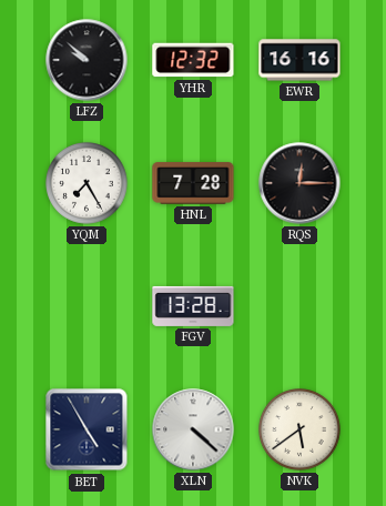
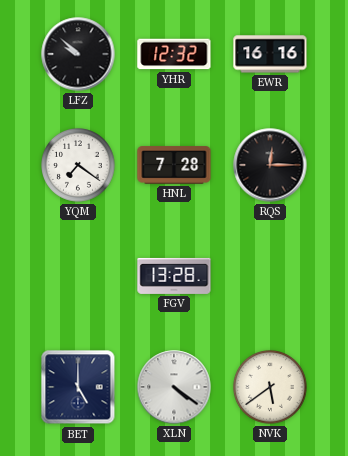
YQM: 7:25 -> 7:21
BET: 4:55 -> 5:00
XLN: 4:22 -> 4:21
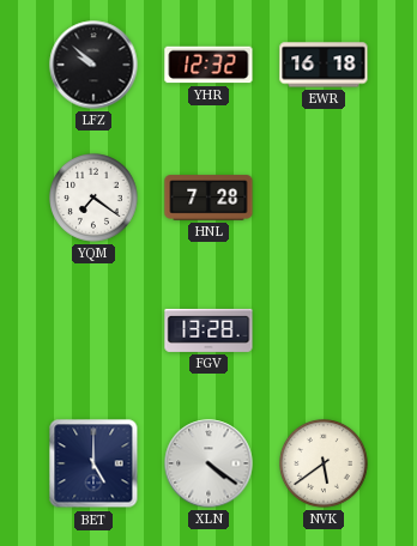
EWR: 16:16 -> 16:18
RQS: 12:15 -> none
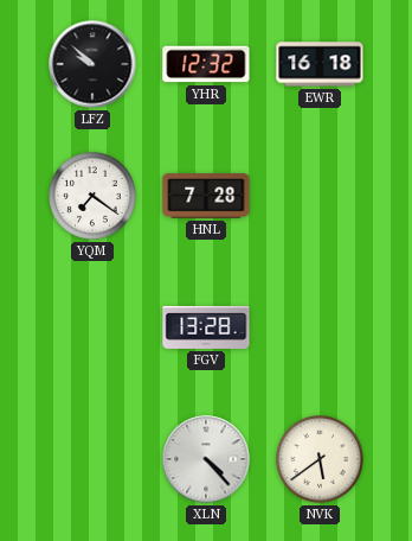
BET: 5:00 -> none
XLN: 4:21 -> 4:23
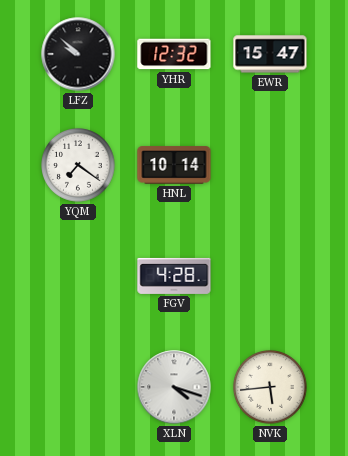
EWR: 16:18 -> 15:47
HNL: 7:28 -> 10:14
FGV: 13:28 -> 4:28
XLN: 4:23 -> 4:18
NVK: 5:39 -> 5:44
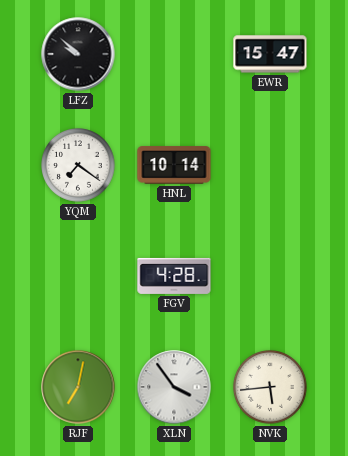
YHR: 12:32 -> none
RJF: none -> 7:02
XLN: 4:18 -> 3:54
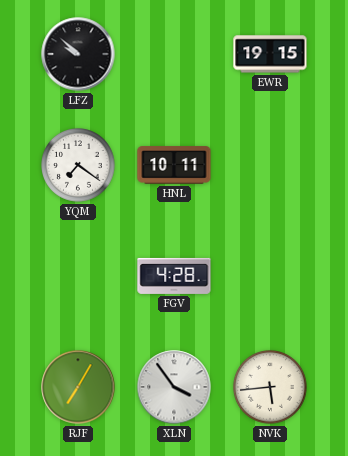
EWR: 15:47 -> 19:15
HNL: 10:14 -> 10:11
RJF: 7:02 -> 7:05
